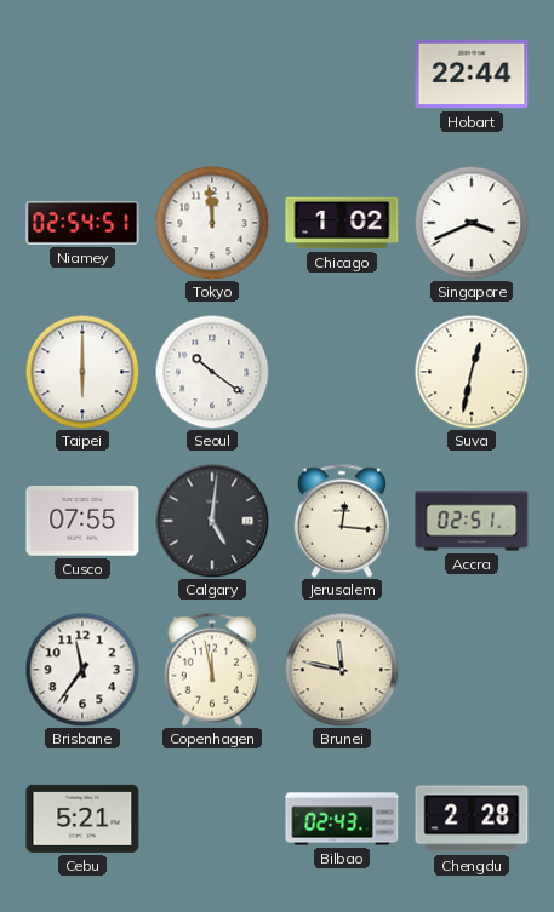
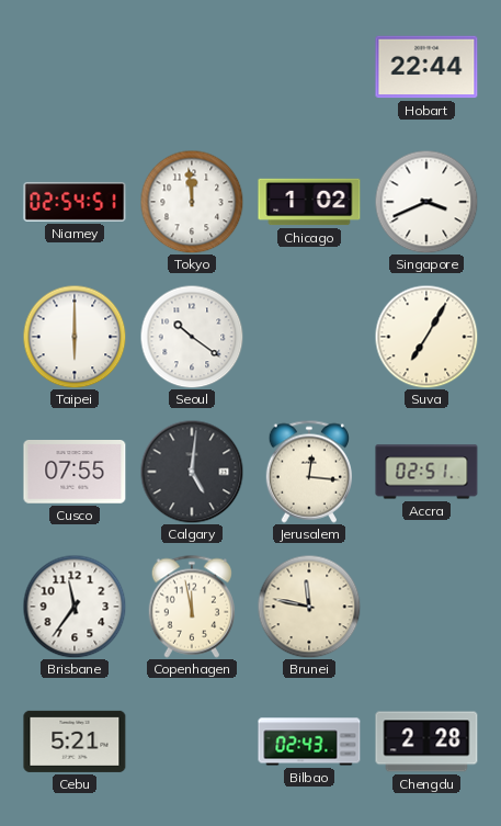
Suva: 12:32 -> 7:05
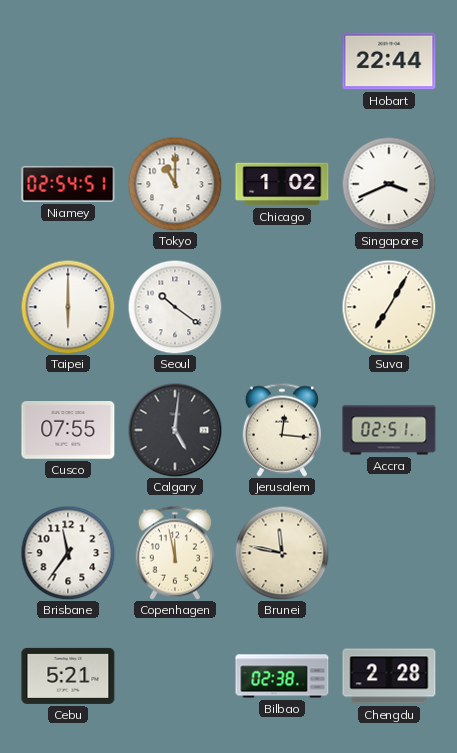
Tokyo: 11:59 -> 11:00
Bilbao: 02:43 -> 02:38
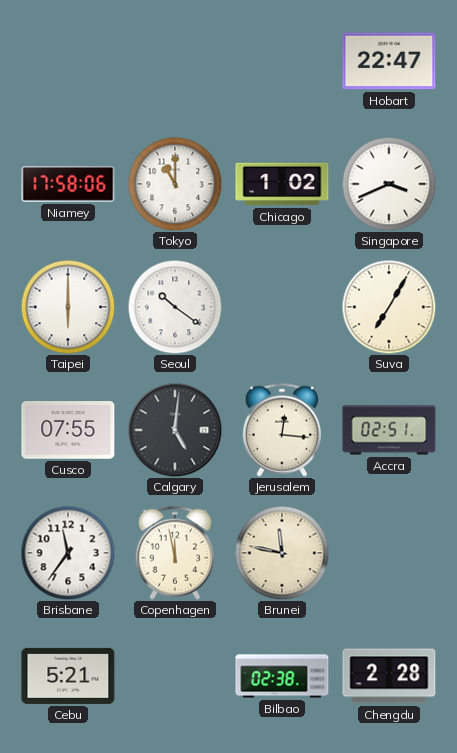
Hobart: 22:44 -> 22:47
Niamey: 02:54 -> 17:58
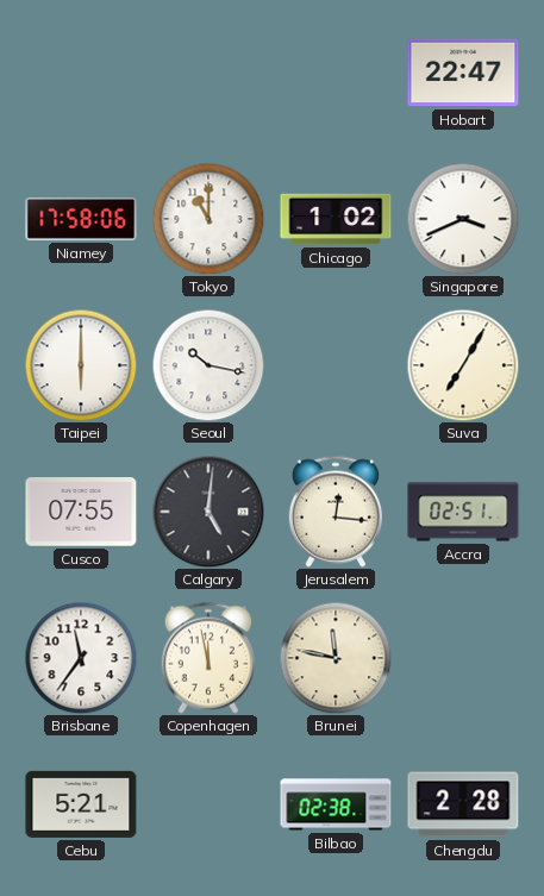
Seoul: 10:21 -> 10:17
